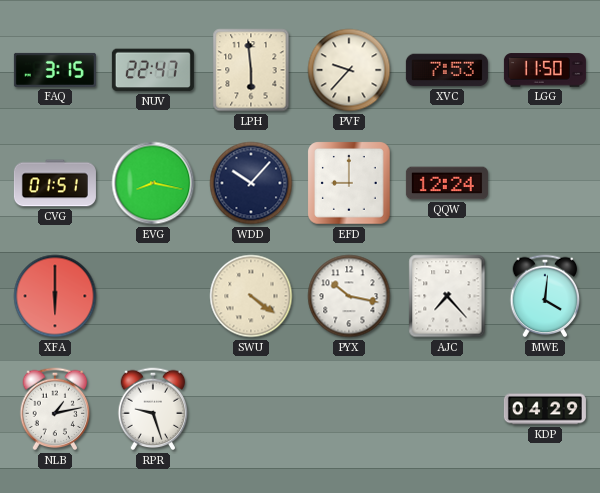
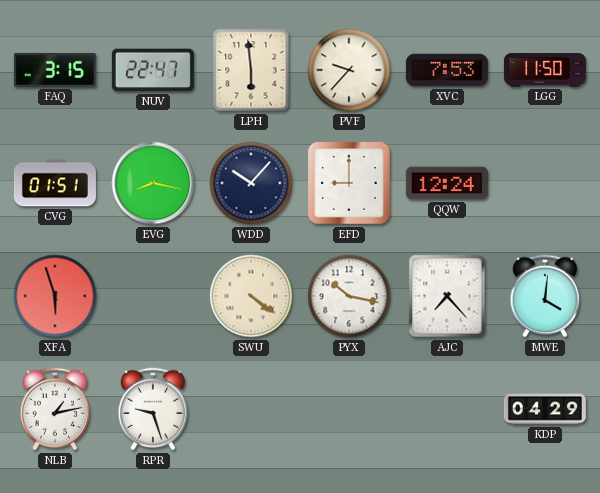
XFA: 6:00 -> 5:57
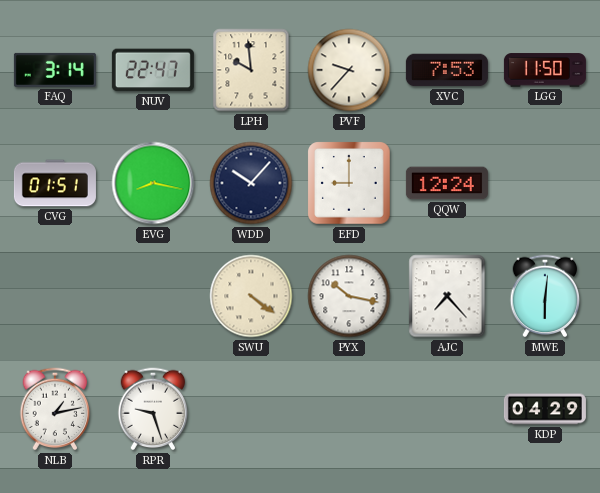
FAQ: 3:15 -> 3:14
LPH: 5:59 -> 9:59
XFA: 5:57 -> none
MWE: 4:01 -> 6:01
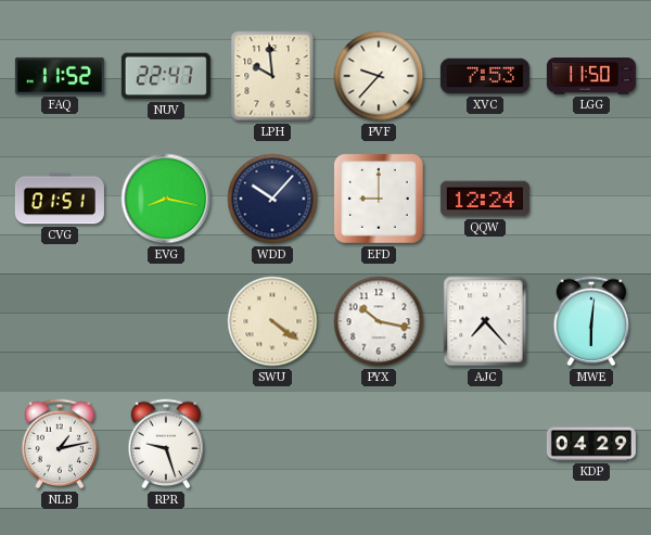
FAQ: 3:14 -> 11:52
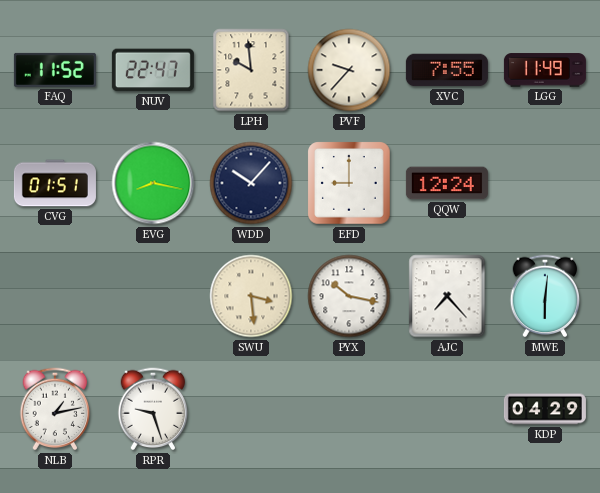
XVC: 7:53 -> 7:55
LGG: 11:50 -> 11:49
SWU: 4:21 -> 3:29
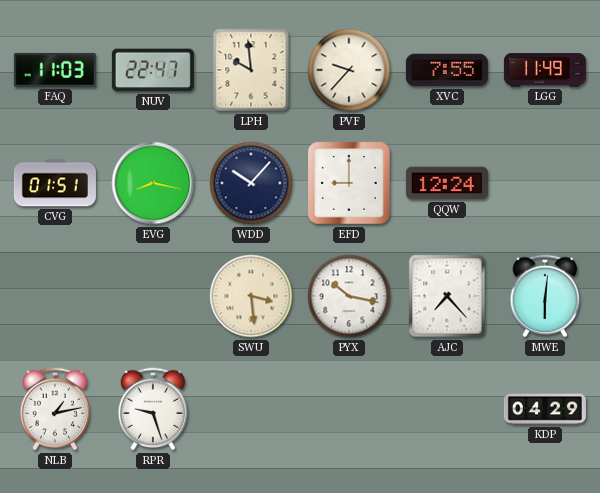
FAQ: 11:52 -> 11:03
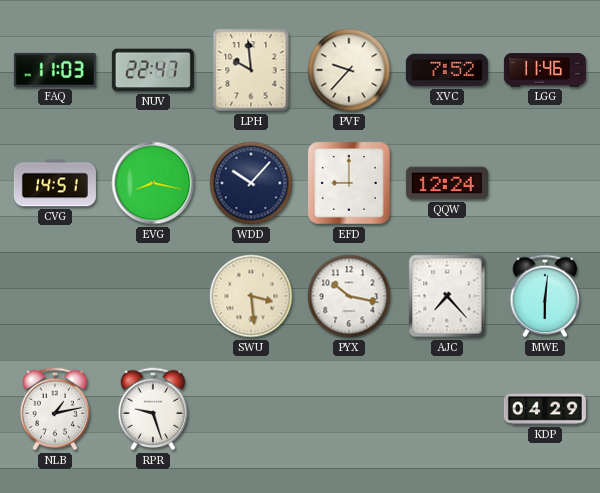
XVC: 7:55 -> 7:52
LGG: 11:49 -> 11:46
CVG: 01:51 -> 14:51
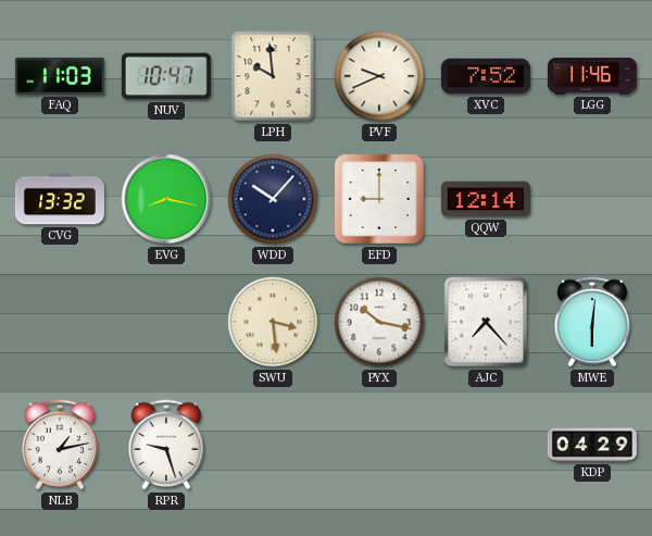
NUV: 22:47 -> 10:47
PVF: 9:37 -> 9:41
CVG: 14:51 -> 13:32
QQW: 12:24 -> 12:14
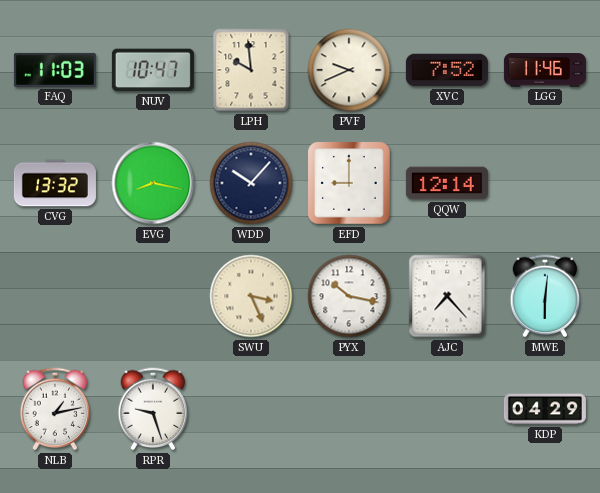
SWU: 3:29 -> 3:26
